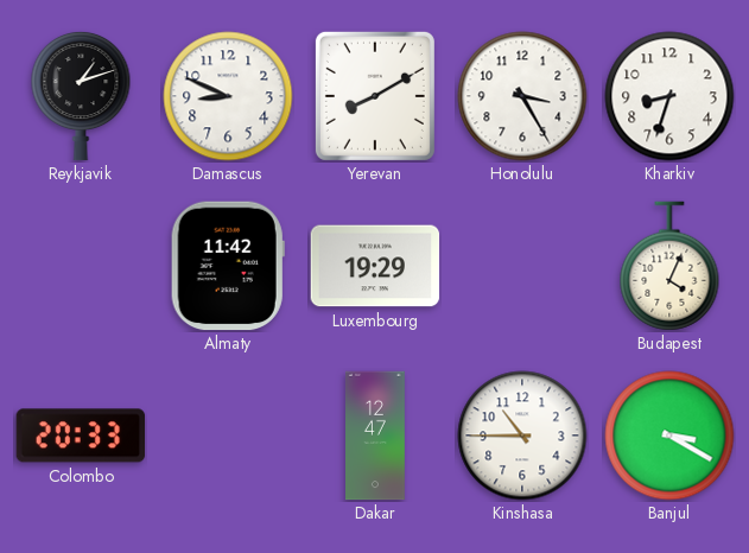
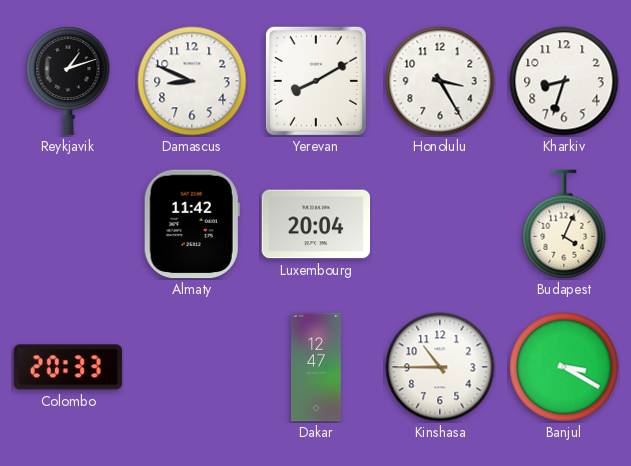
Luxembourg: 19:29 -> 20:04
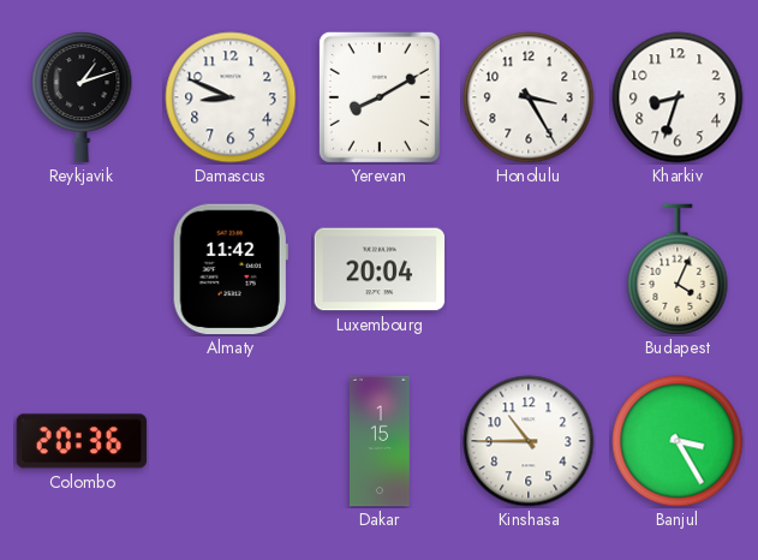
Colombo: 20:33 -> 20:36
Dakar: 12:47 -> 1:15
Banjul: 3:20 -> 3:25
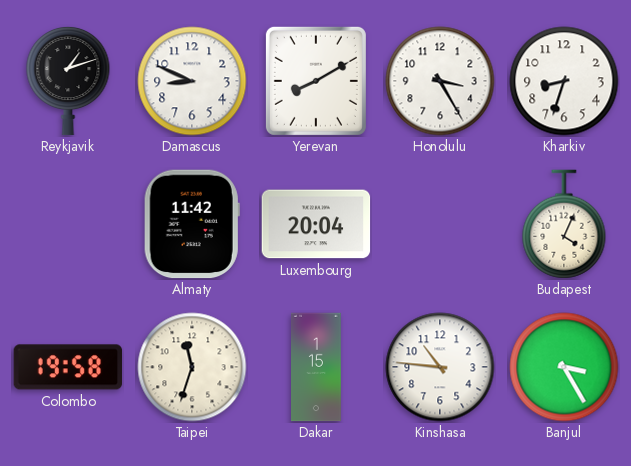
Colombo: 20:36 -> 19:58
Taipei: none -> 11:33
Kinshasa: 10:45 -> 10:46
